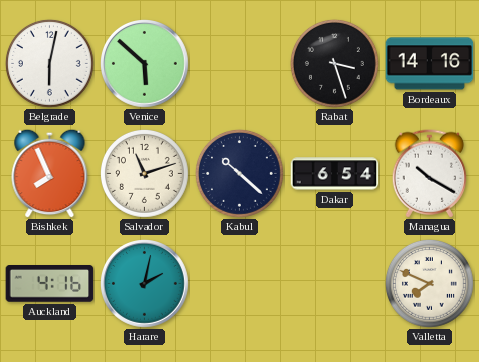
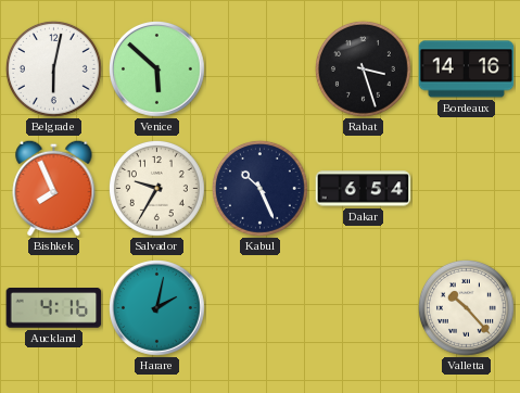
Salvador: 11:12 -> 9:35
Kabul: 10:22 -> 10:26
Managua: 10:20 -> none
Valletta: 7:49 -> 10:23
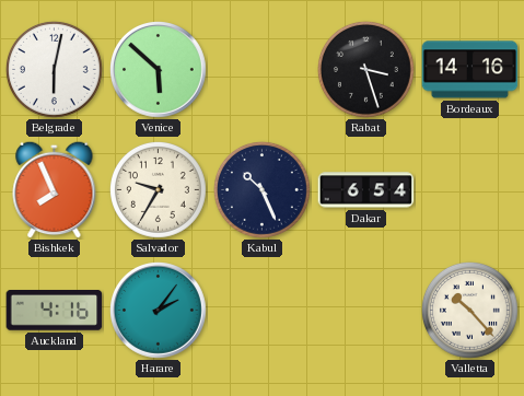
Harare: 2:02 -> 2:06
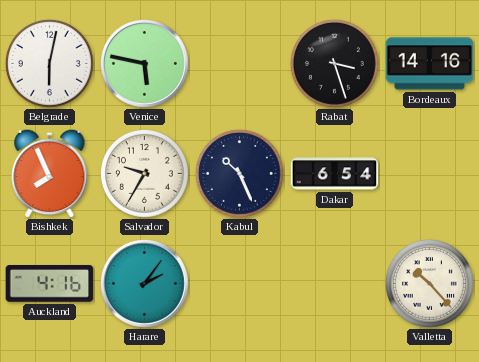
Venice: 5:52 -> 5:47
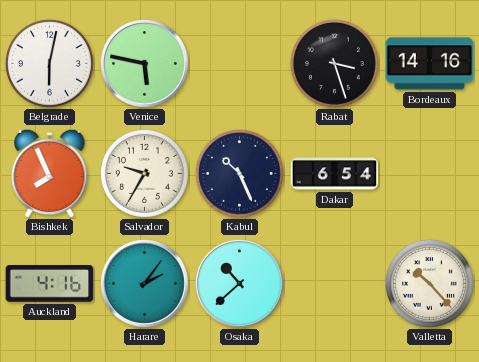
Osaka: none -> 10:38
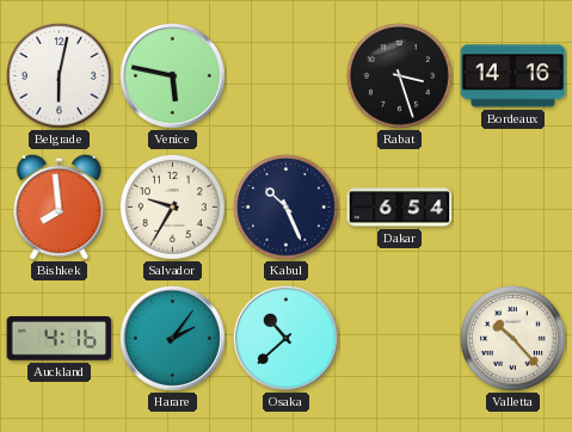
Bishkek: 7:56 -> 7:59
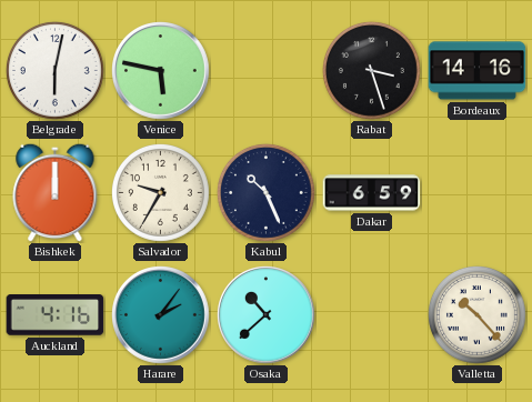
Bishkek: 7:59 -> 12:00
Dakar: 6:54 -> 6:59
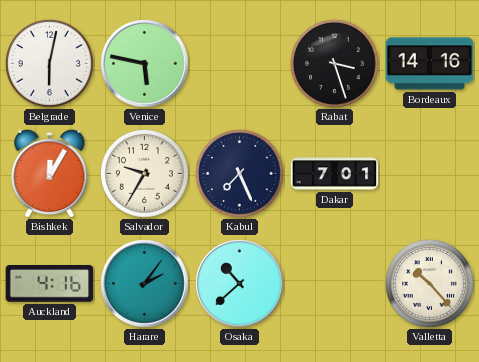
Bishkek: 12:00 -> 12:05
Kabul: 10:26 -> 7:26
Dakar: 6:59 -> 7:01
